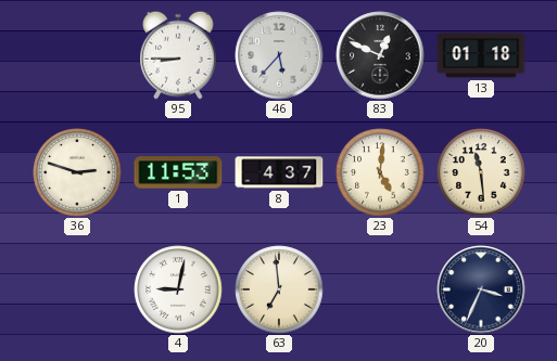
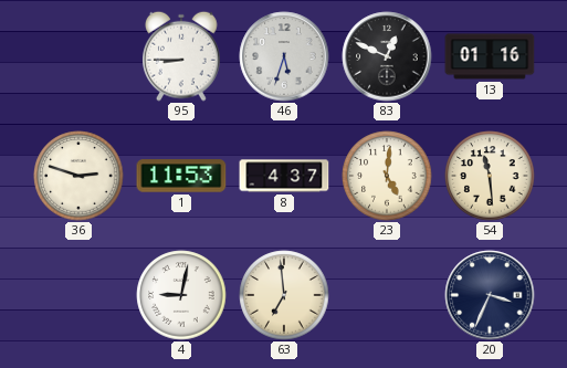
46: 5:37 -> 5:33
13: 01:18 -> 01:16
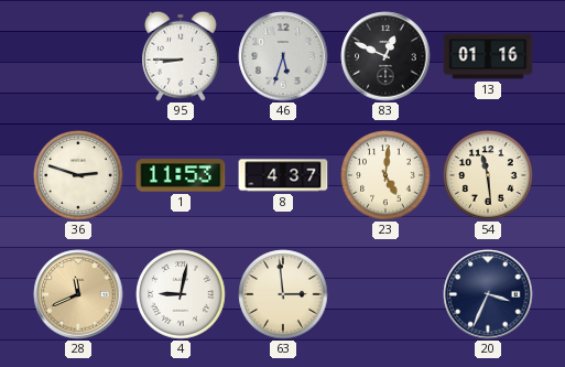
28: none -> 11:41
63: 6:59 -> 2:59
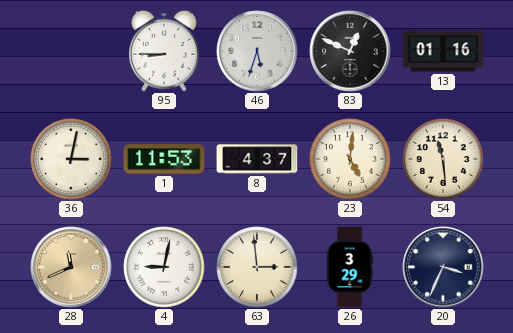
36: 2:48 -> 3:02
26: none -> 3:29
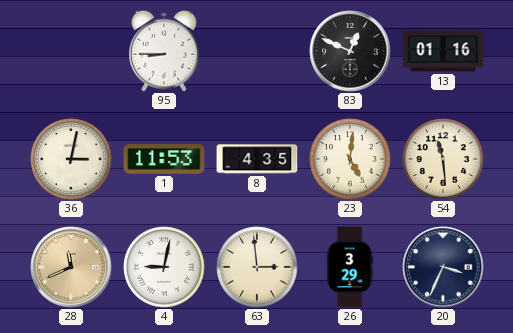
46: 5:33 -> none
8: 4:37 -> 4:35
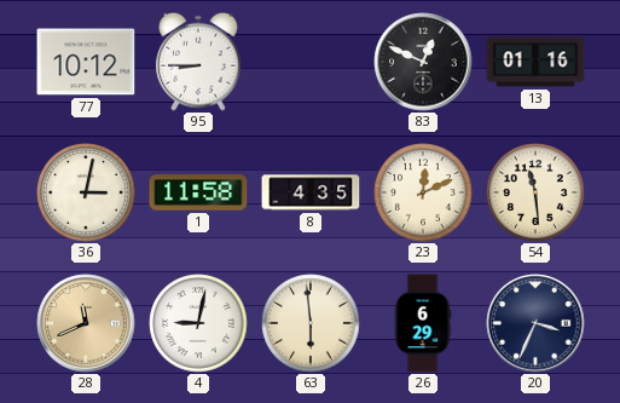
77: none -> 10:12
1: 11:53 -> 11:58
23: 5:01 -> 12:11
63: 2:59 -> 5:59
26: 3:29 -> 6:29
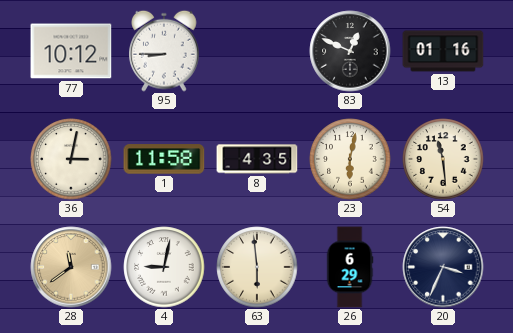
23: 12:11 -> 6:02
28: 11:41 -> 11:39
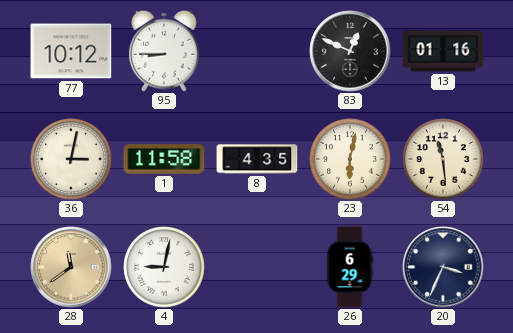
63: 5:59 -> none
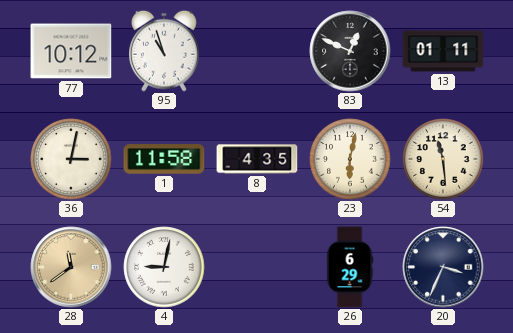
95: 8:45 -> 10:57
13: 01:16 -> 01:11
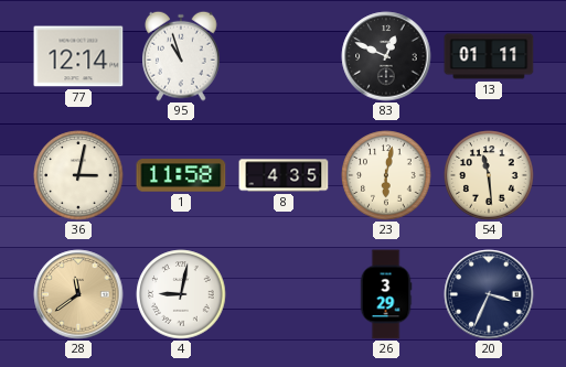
77: 10:12 -> 12:14
26: 6:29 -> 3:29
